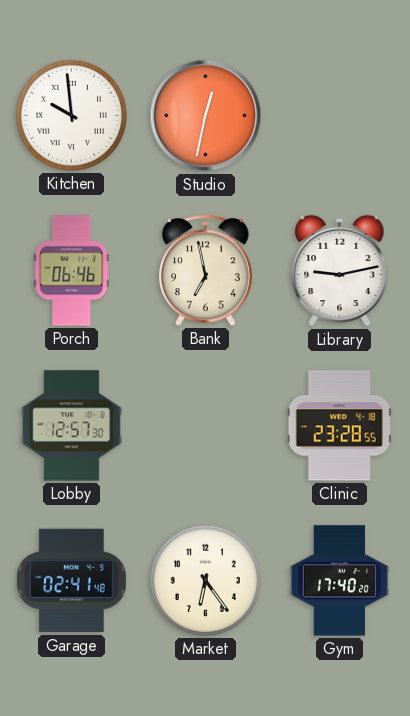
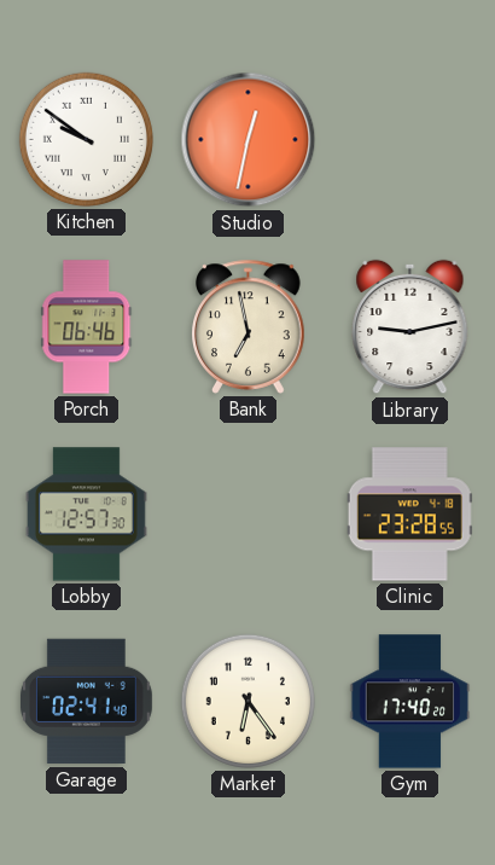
Kitchen: 9:59 -> 9:51
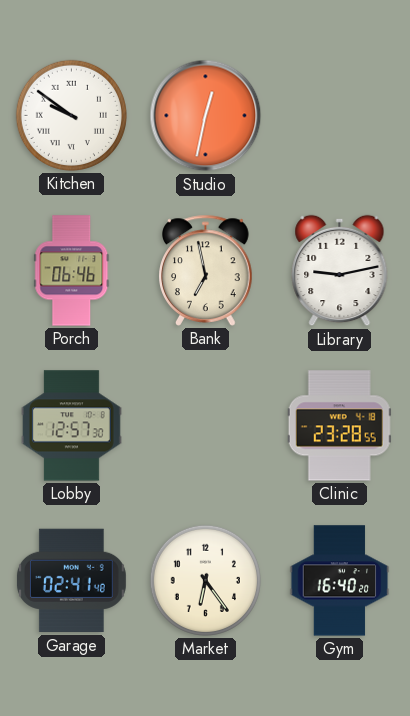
Gym: 17:40 -> 16:40
